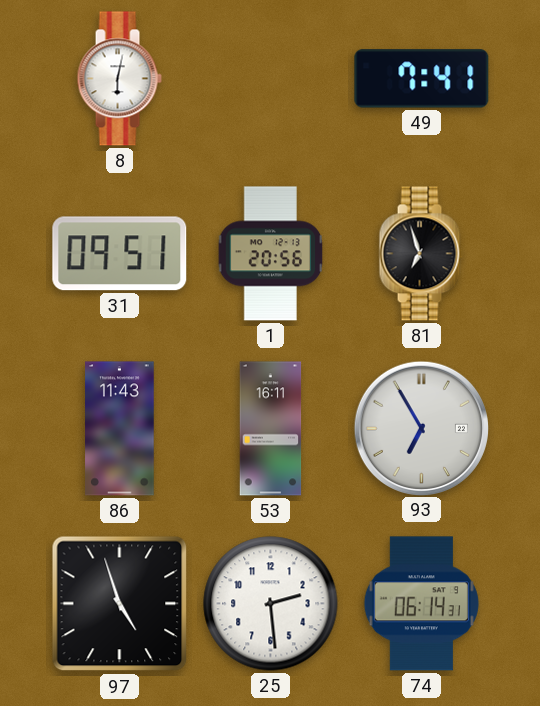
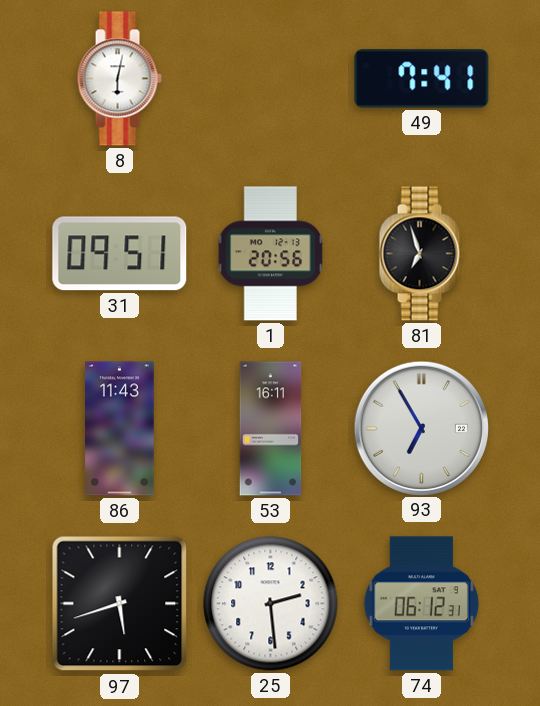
97: 4:57 -> 5:42
74: 06:14 -> 06:12
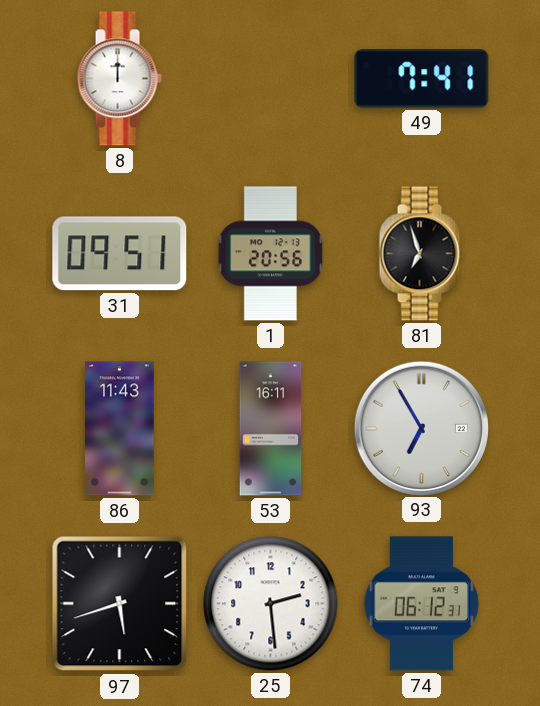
8: 6:02 -> 12:00
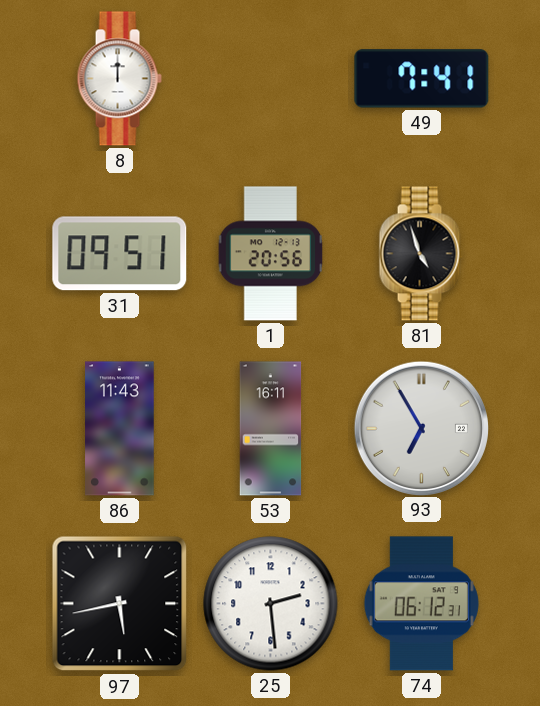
81: 6:57 -> 4:57
97: 5:42 -> 5:43
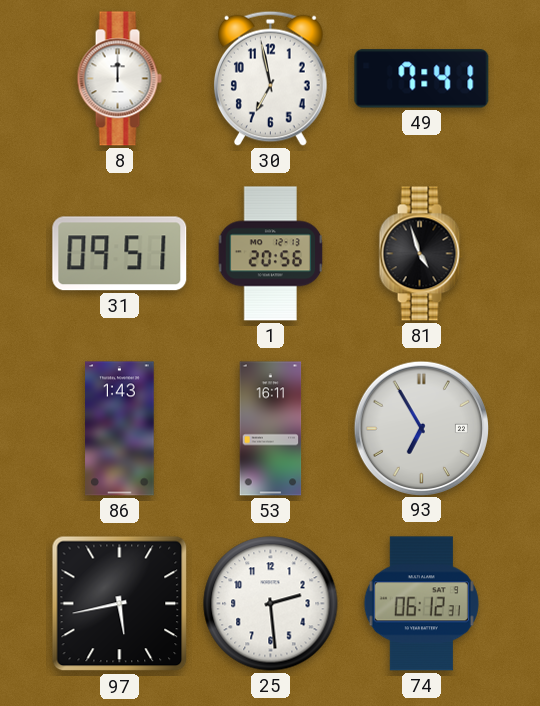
30: none -> 6:58
86: 11:43 -> 1:43
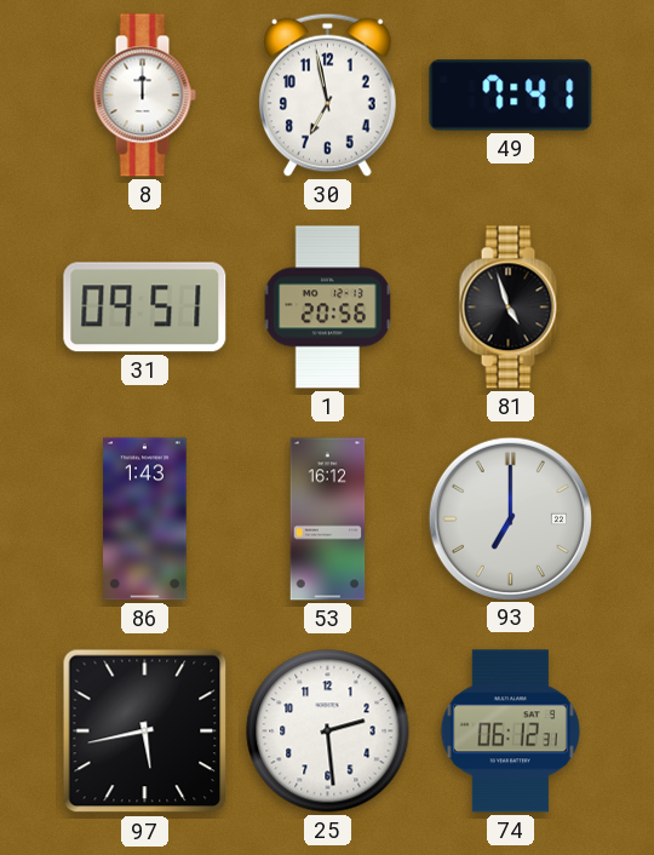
53: 16:11 -> 16:12
93: 6:55 -> 7:00
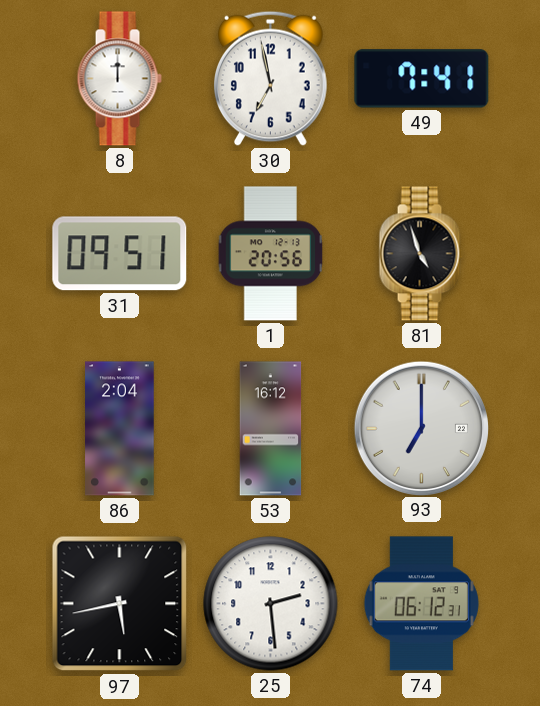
86: 1:43 -> 2:04
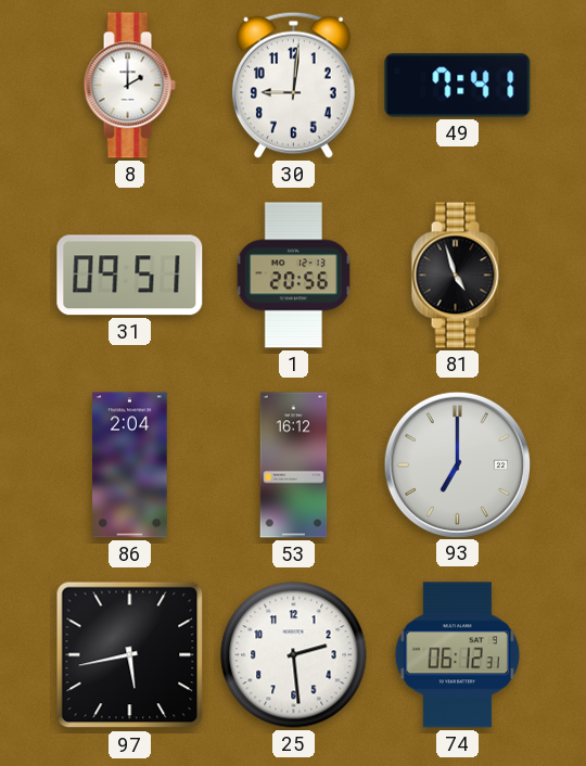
8: 12:00 -> 2:00
30: 6:58 -> 9:01
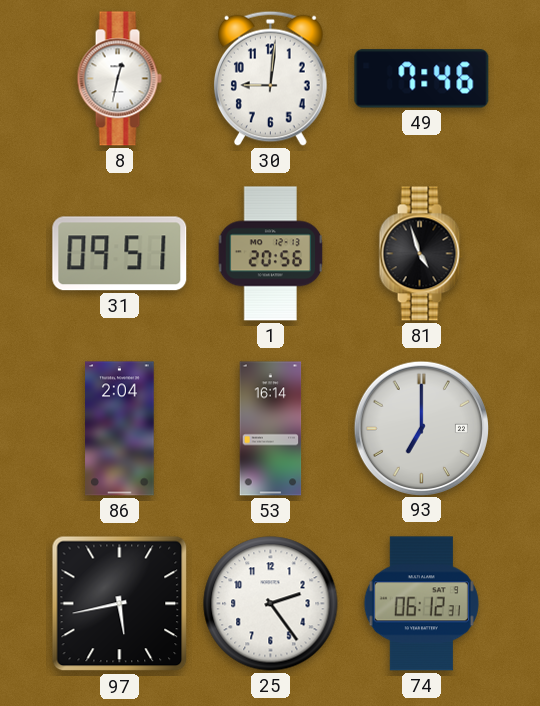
8: 2:00 -> 12:32
49: 7:41 -> 7:46
53: 16:12 -> 16:14
25: 2:29 -> 2:24
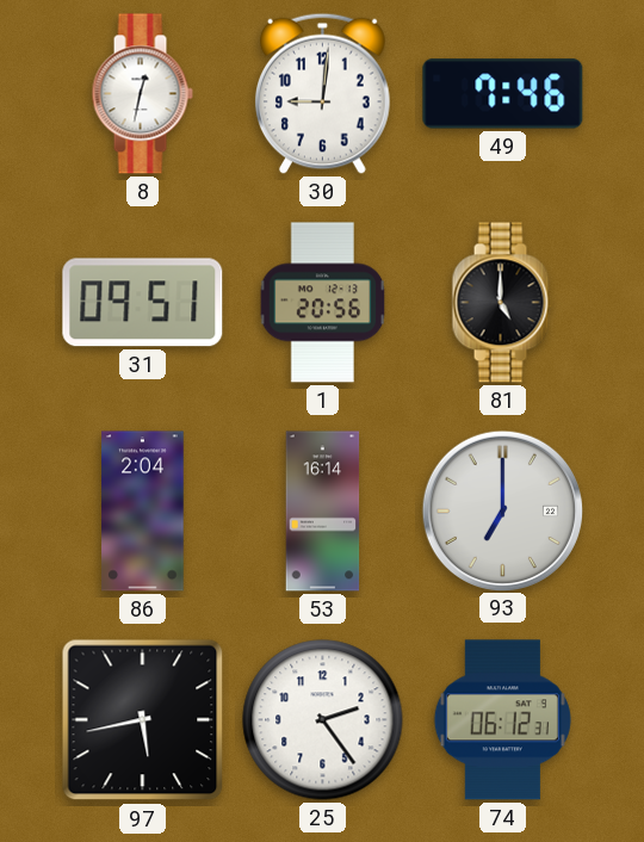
81: 4:57 -> 5:00
